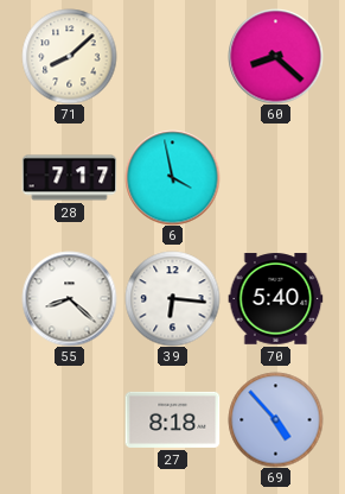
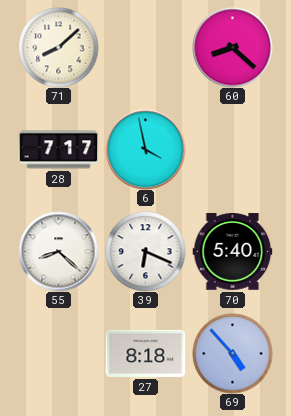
39: 6:16 -> 6:19
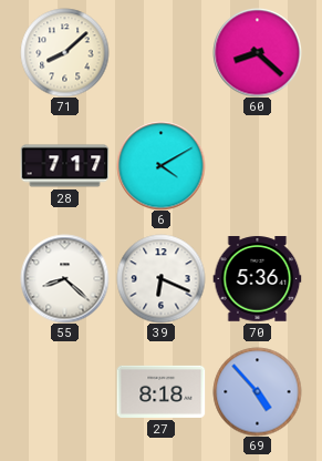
6: 3:58 -> 4:10
70: 5:40 -> 5:36
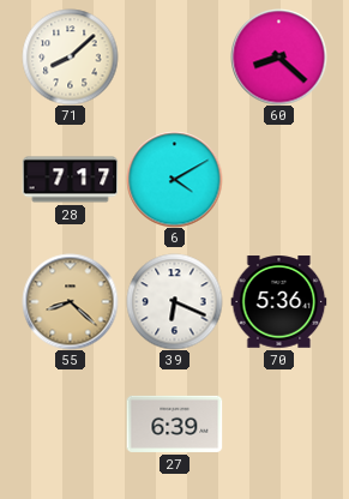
55 dial: white -> champagne
27: 8:18 -> 6:39
69: 4:53 -> none
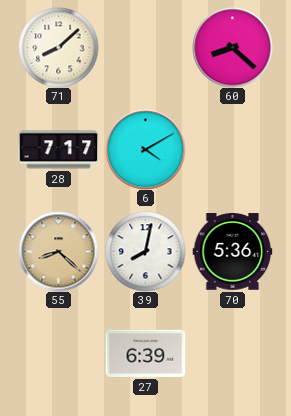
39: 6:19 -> 8:02
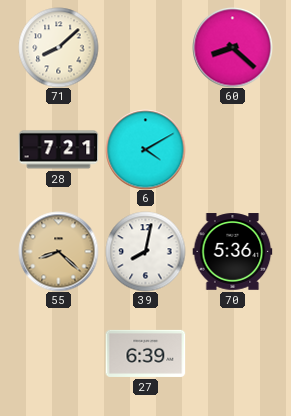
28: 7:17 -> 7:21
